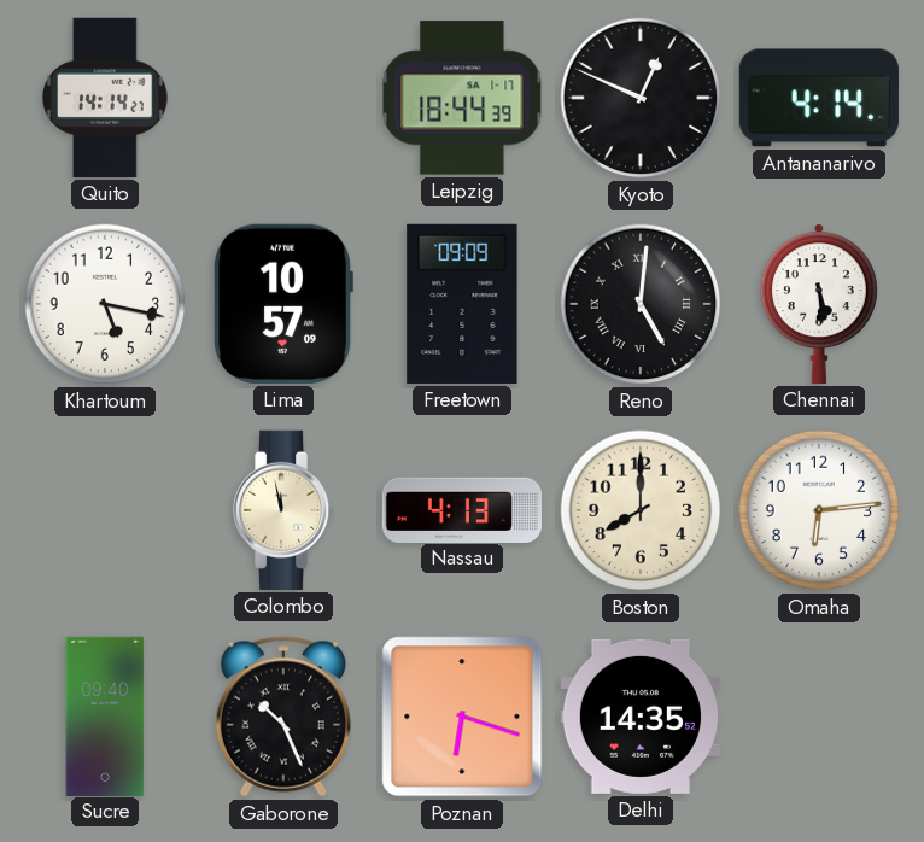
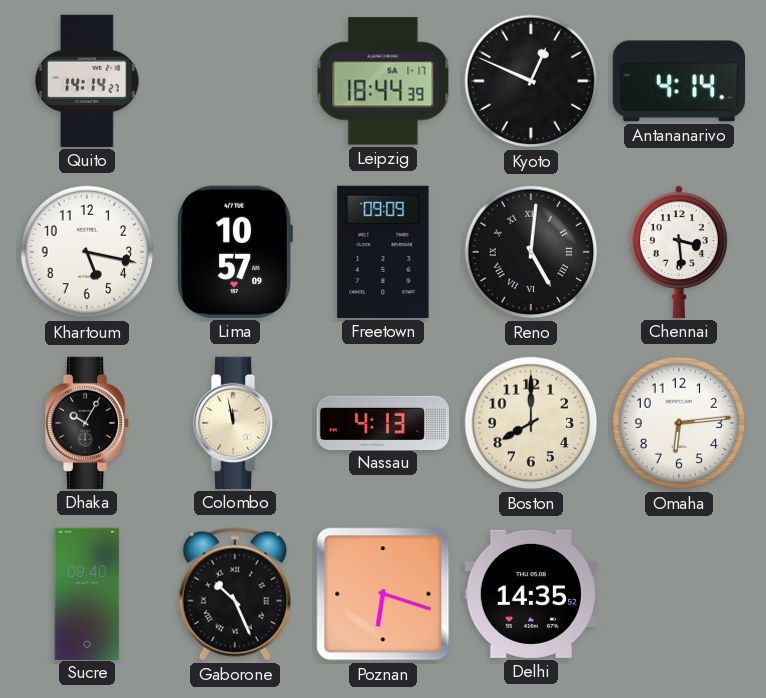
Chennai: 5:29 -> 3:29
Dhaka: none -> 10:05
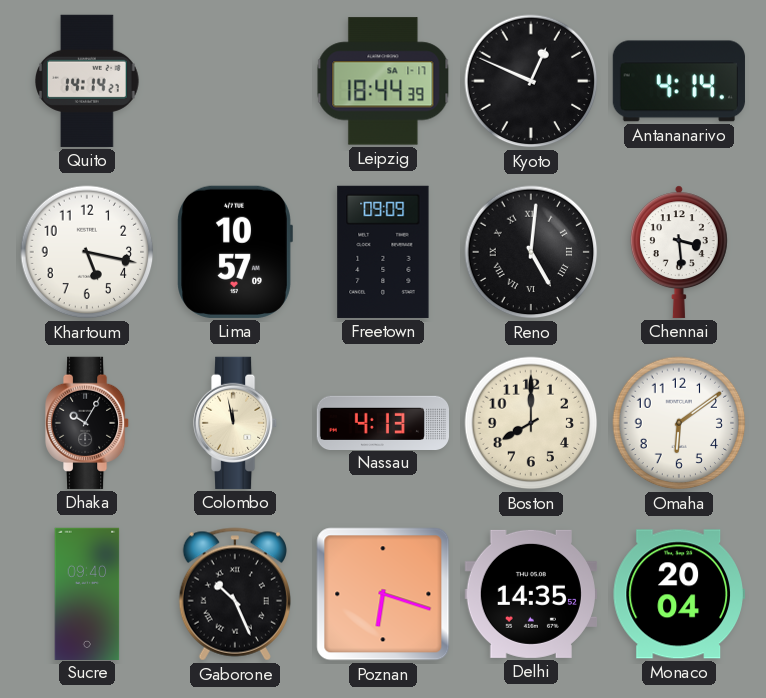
Omaha: 6:14 -> 6:09
Monaco: none -> 20:04
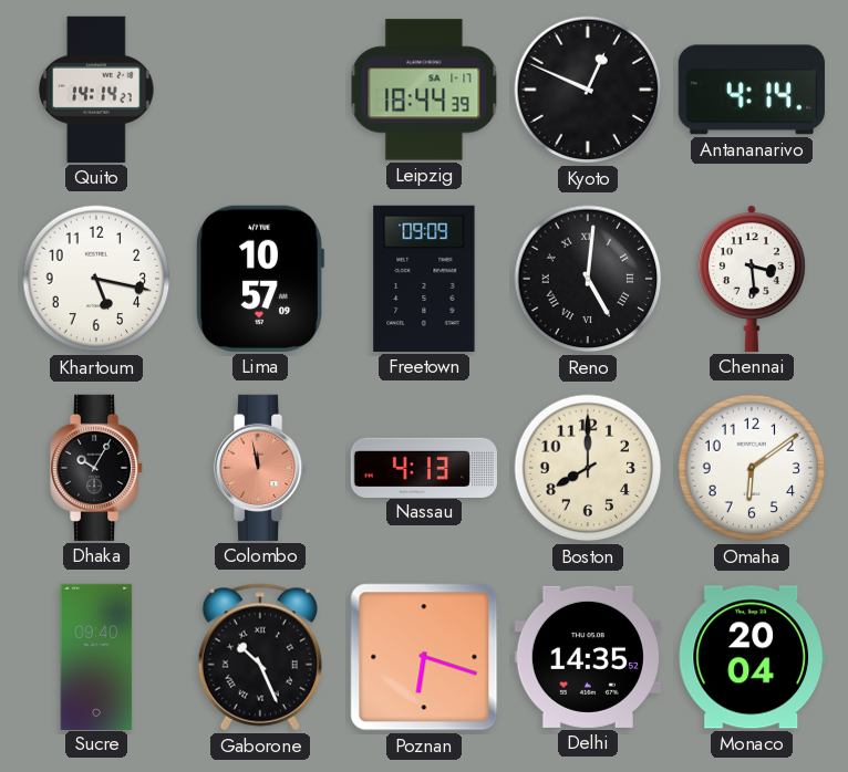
Colombo dial: cream -> salmon
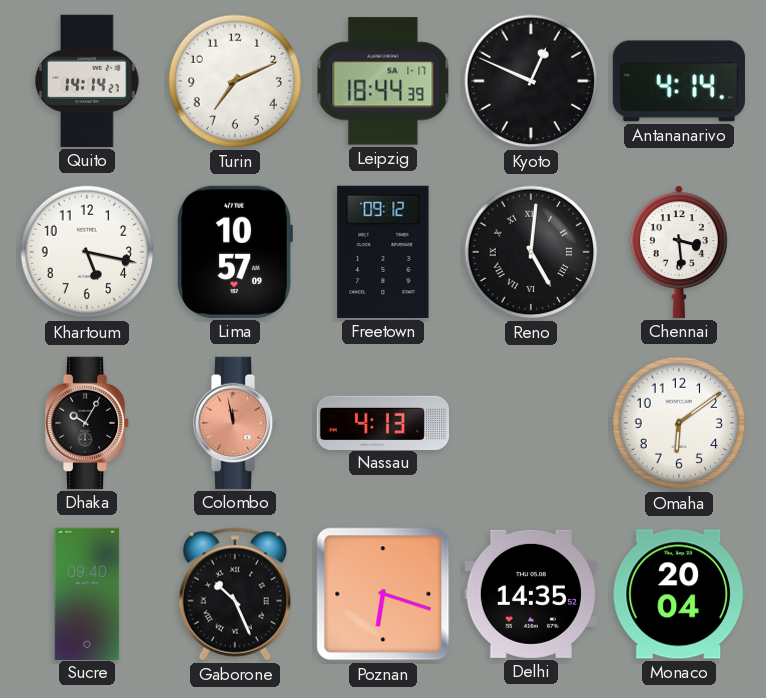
Turin: none -> 7:11
Freetown: 09:09 -> 09:12
Boston: 8:00 -> none
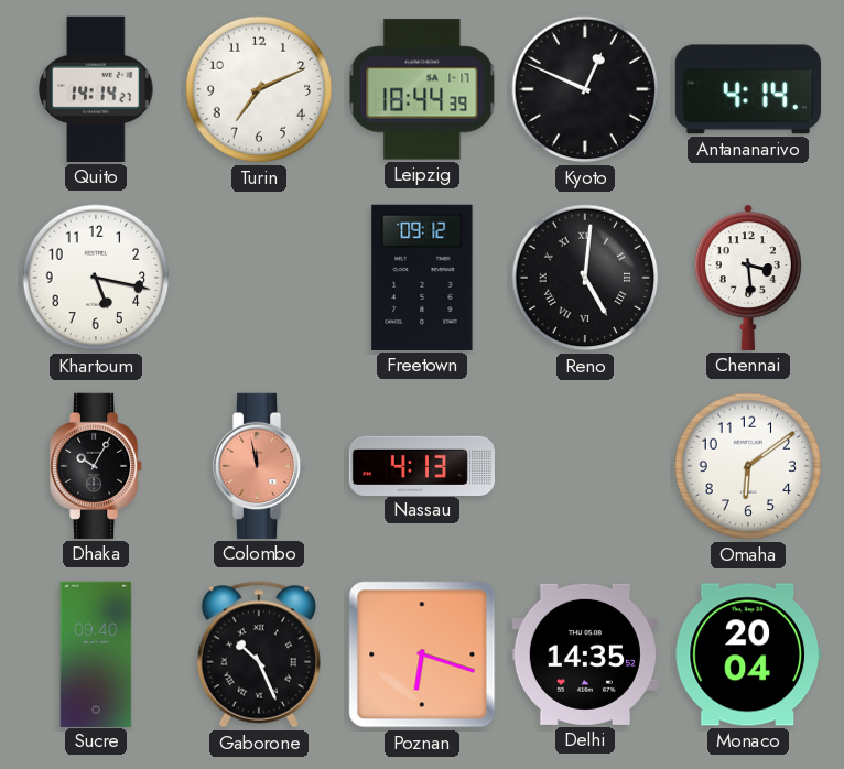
Lima: 10:57 -> none
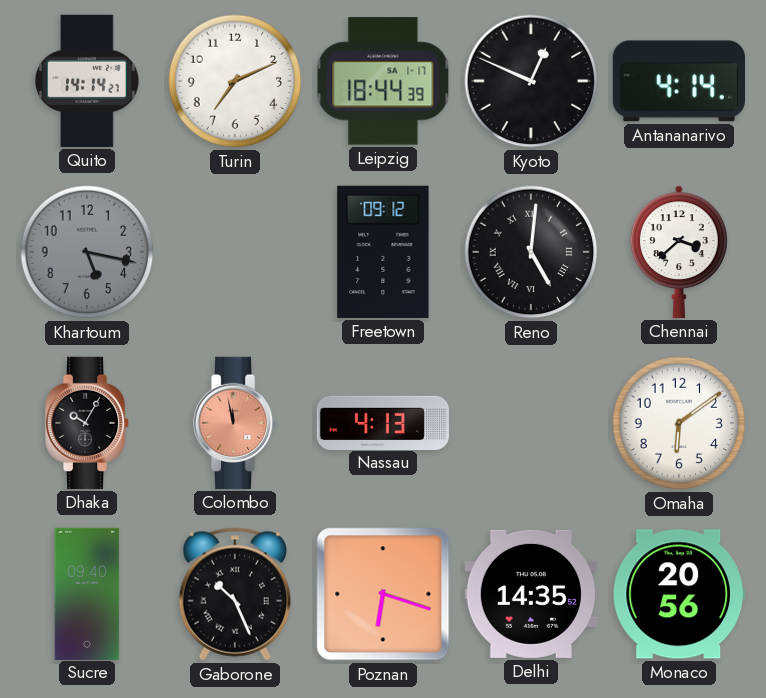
Khartoum dial: white -> grey
Chennai: 3:29 -> 3:38
Monaco: 20:04 -> 20:56
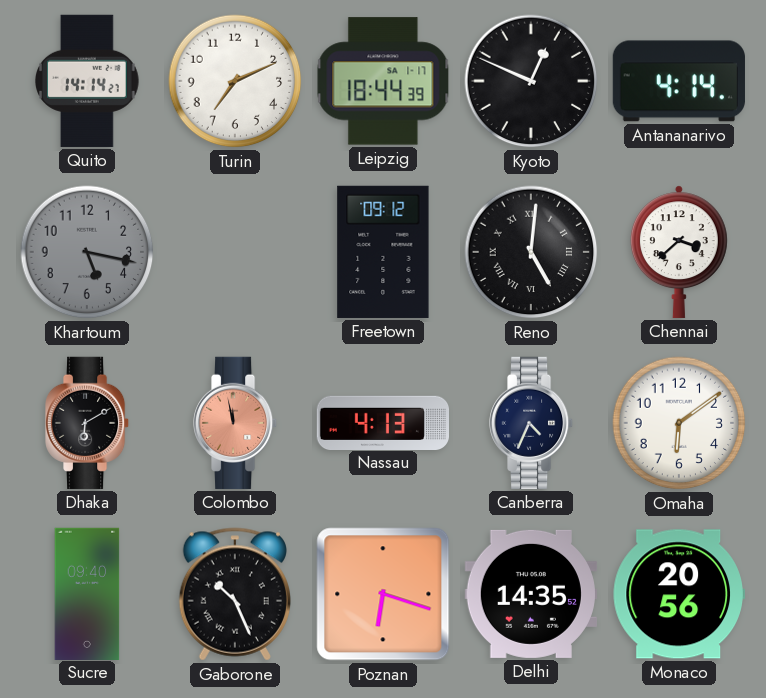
Dhaka: 10:05 -> 6:10
Canberra: none -> 4:34
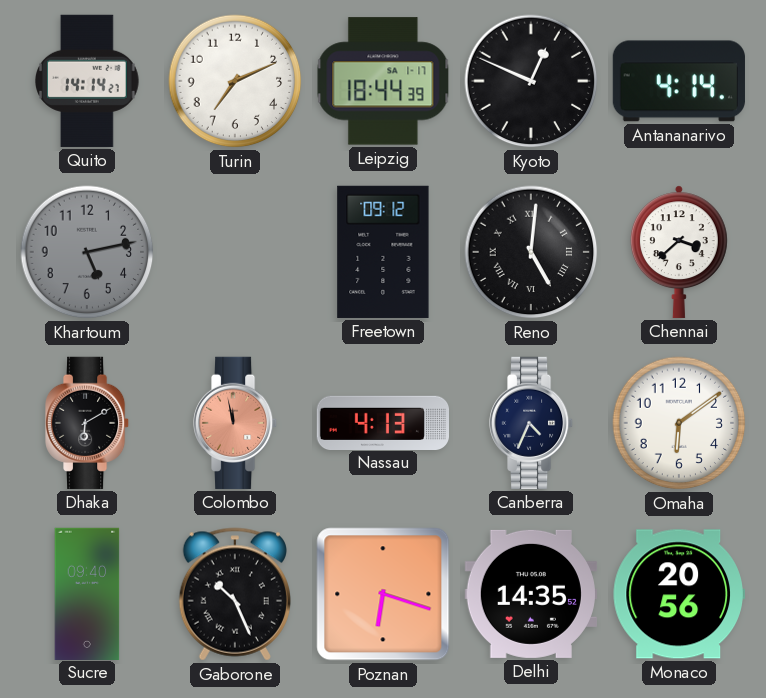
Khartoum: 5:17 -> 5:13
